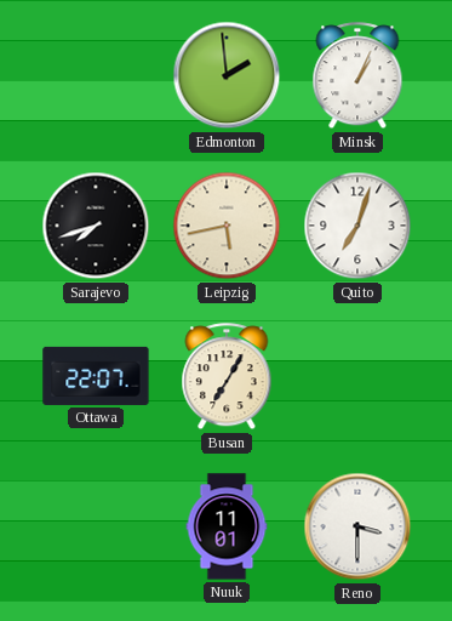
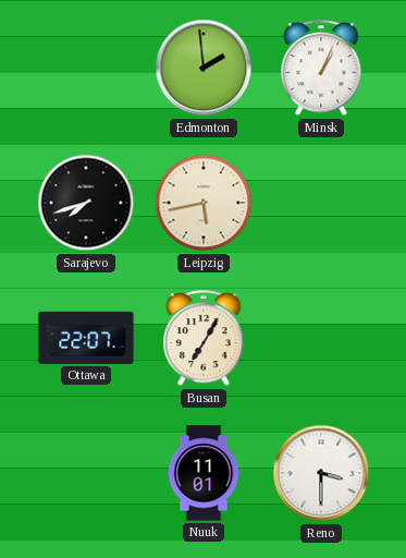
Quito: 7:03 -> none
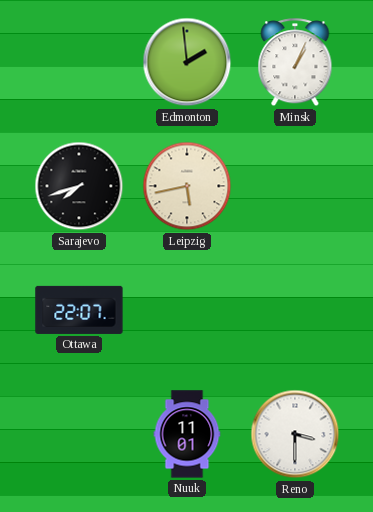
Busan: 7:05 -> none
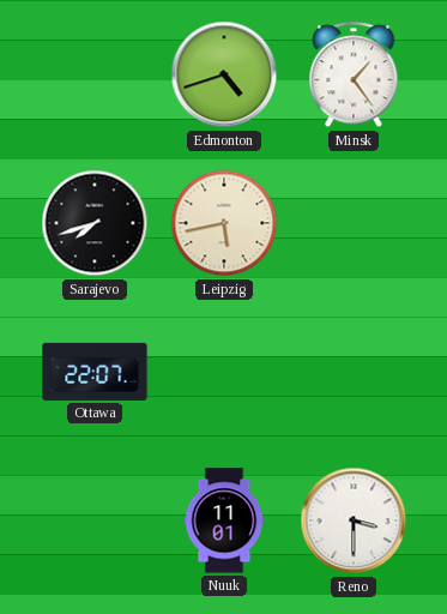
Edmonton: 1:59 -> 4:42
Minsk: 1:04 -> 1:24
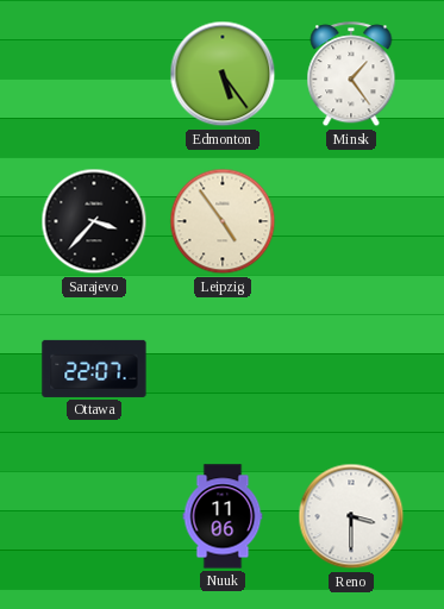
Edmonton: 4:42 -> 5:24
Sarajevo: 7:42 -> 3:37
Leipzig: 5:43 -> 4:54
Nuuk: 11:01 -> 11:06
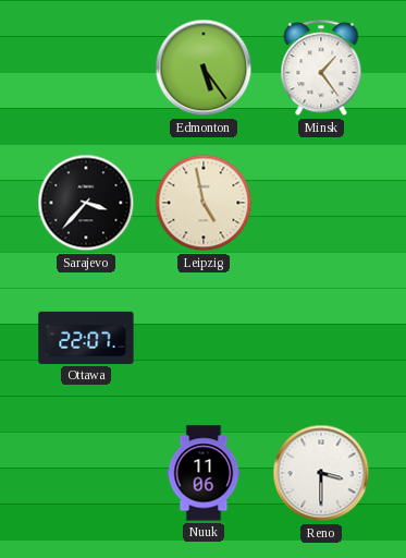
Leipzig: 4:54 -> 4:58
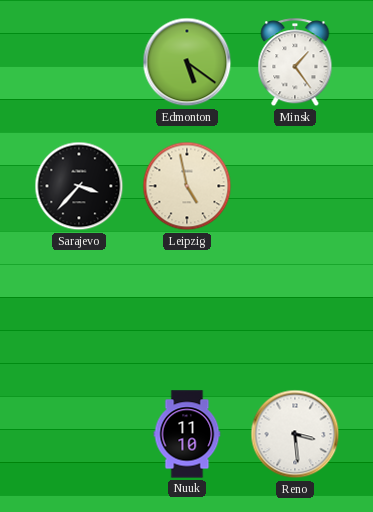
Edmonton: 5:24 -> 5:21
Ottawa: 22:07 -> none
Nuuk: 11:06 -> 11:10
Reno: 3:30 -> 3:29
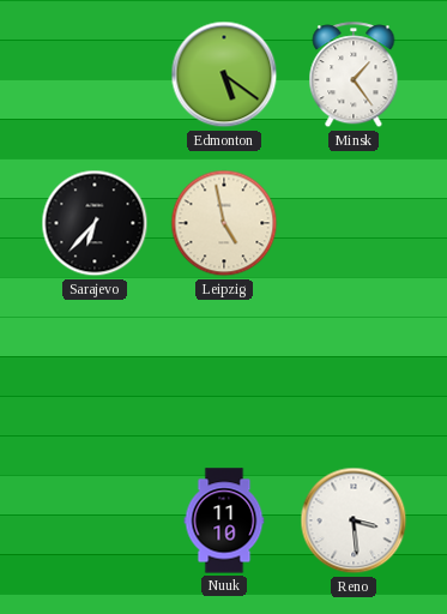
Sarajevo: 3:37 -> 6:37
